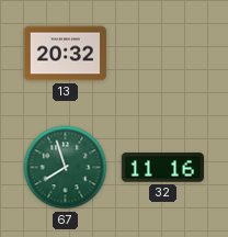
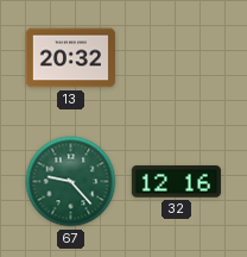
67: 7:57 -> 9:23
32: 11:16 -> 12:16
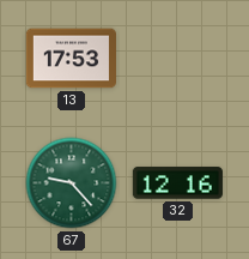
13: 20:32 -> 17:53
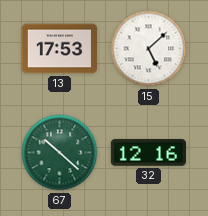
15: none -> 5:08
67: 9:23 -> 10:22
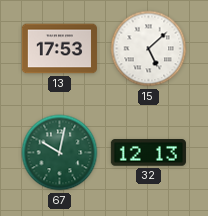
67: 10:22 -> 10:02
32: 12:16 -> 12:13
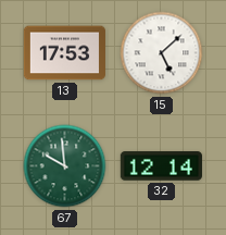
67: 10:02 -> 9:59
32: 12:13 -> 12:14
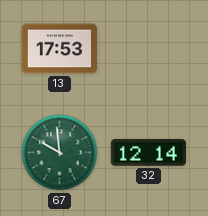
15: 5:08 -> none
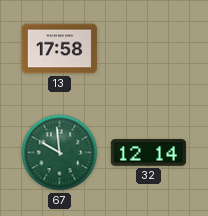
13: 17:53 -> 17:58
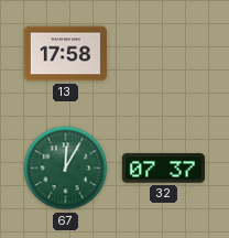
67: 9:59 -> 12:05
32: 12:14 -> 07:37
